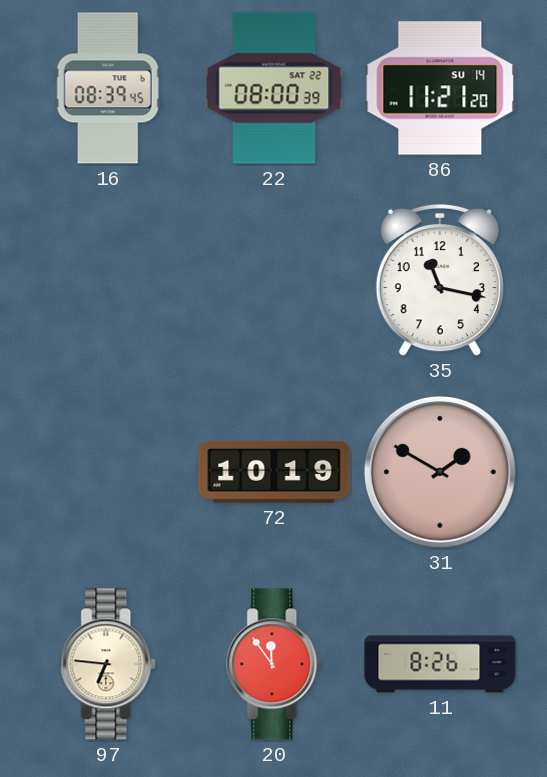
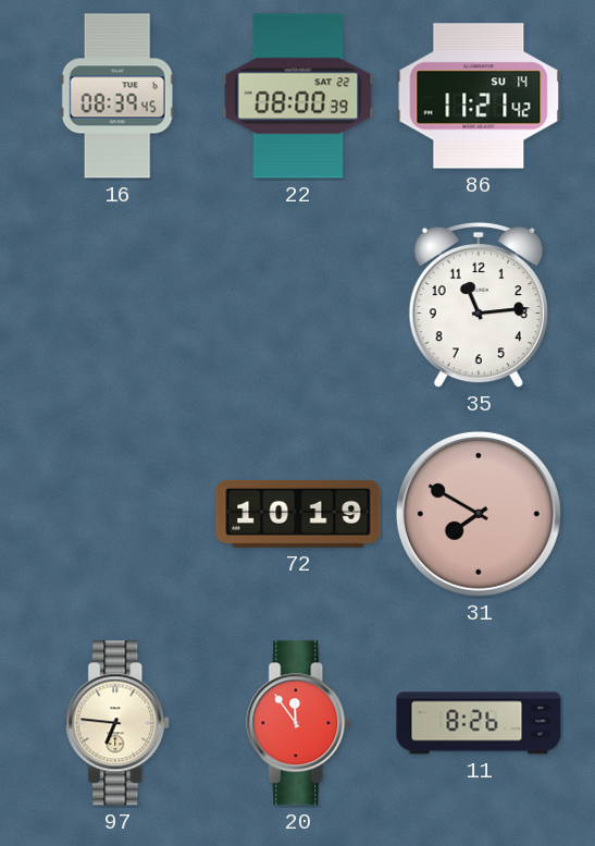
86: 11:21:20 -> 11:21:42
35: 11:17 -> 11:14
31: 1:50 -> 7:50
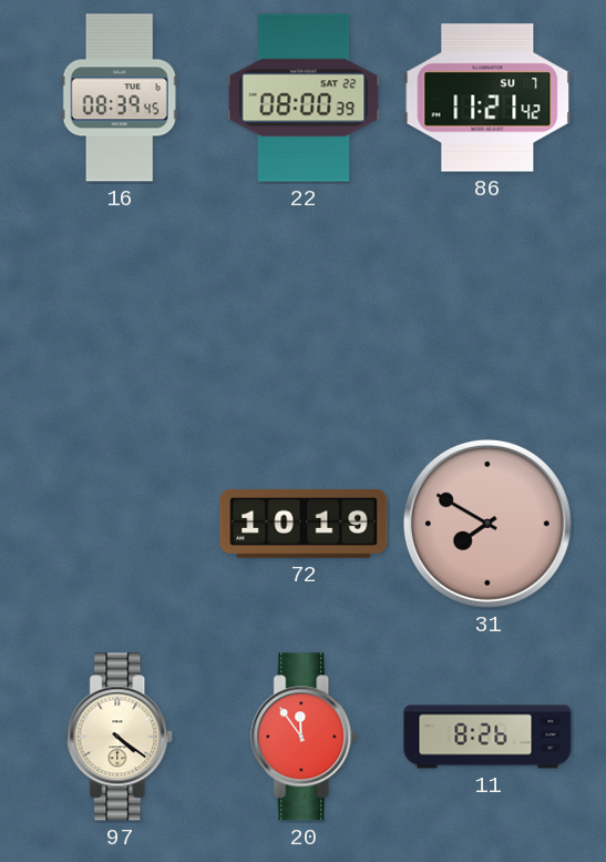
86 date: SU 14 -> SU 7
35: 11:14 -> none
97: 6:46 -> 4:21
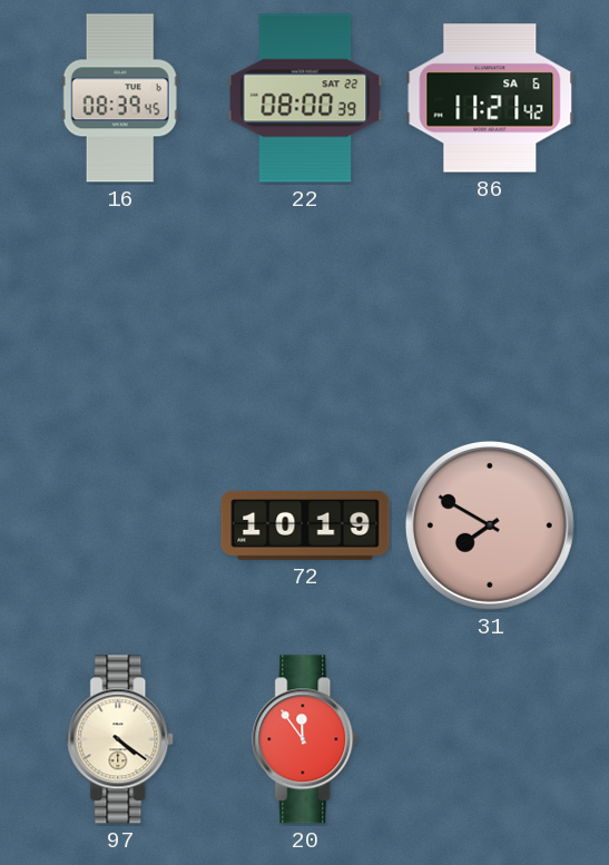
86 date: SU 7 -> SA 6
11: 8:26 -> none
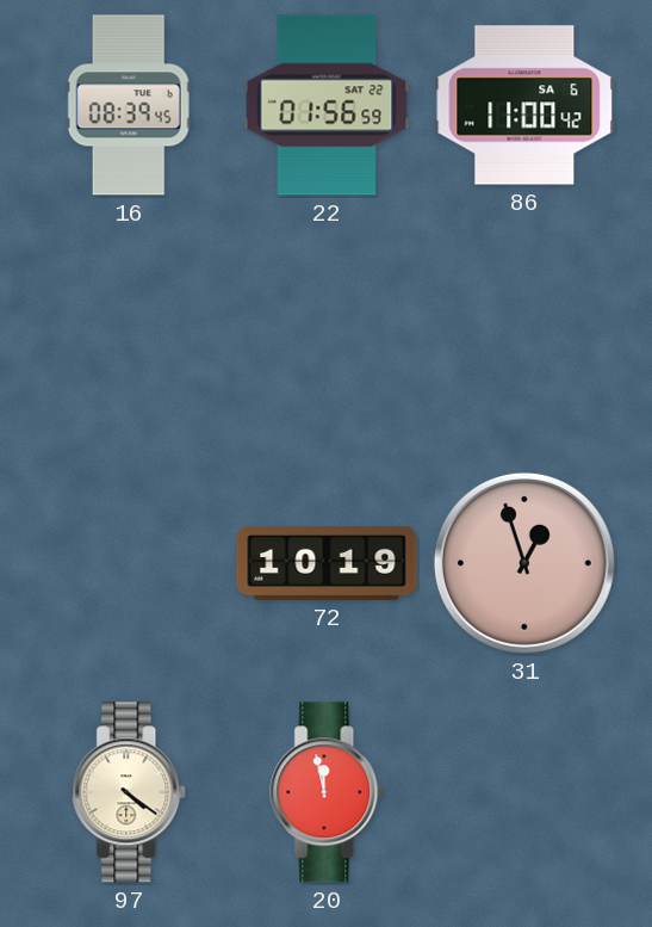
22: 08:00 -> 01:56
86: 11:21 -> 11:00
31: 7:50 -> 12:57
20: 11:54 -> 11:58
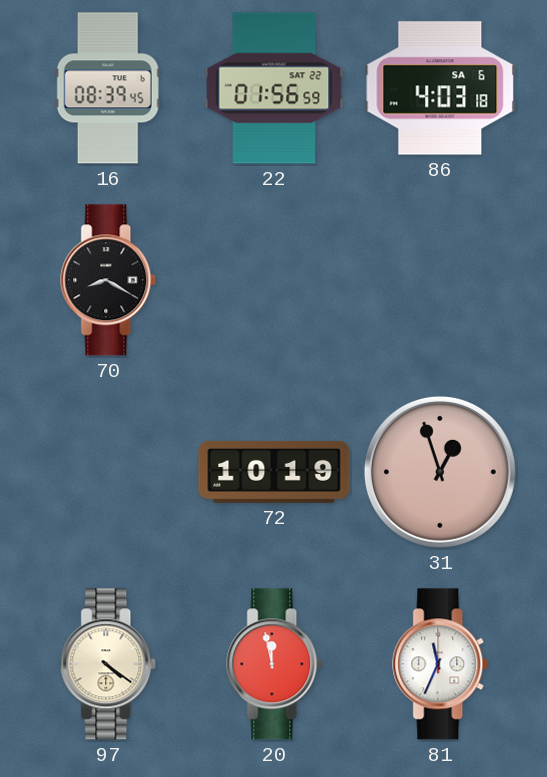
86: 11:00 -> 4:03
70: none -> 8:20
81: none -> 11:34
